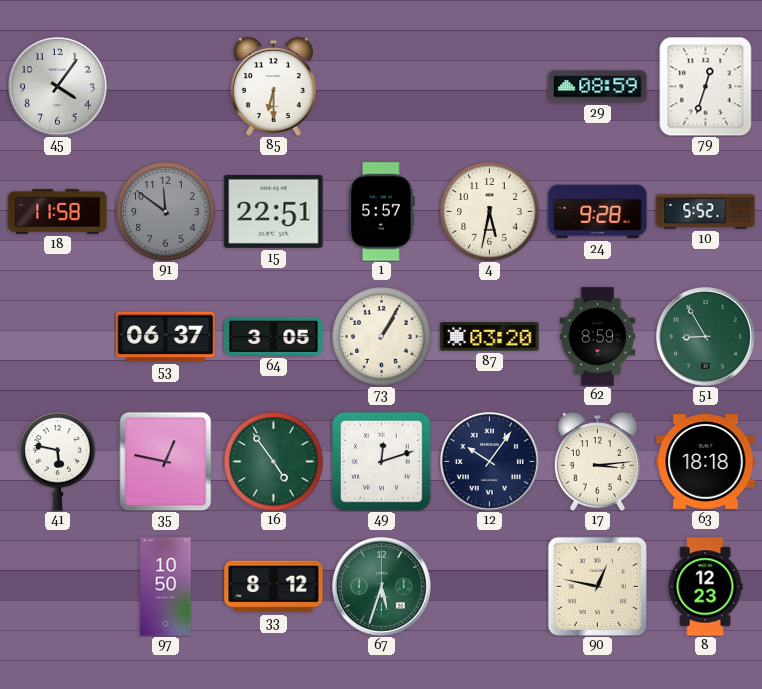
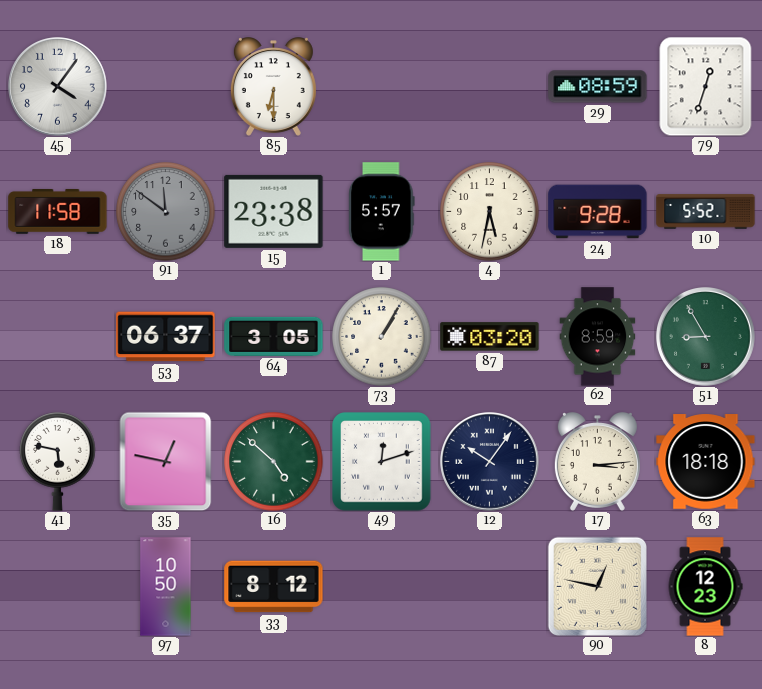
15: 22:51 -> 23:38
16: 4:54 -> 4:52
67: 5:33 -> none
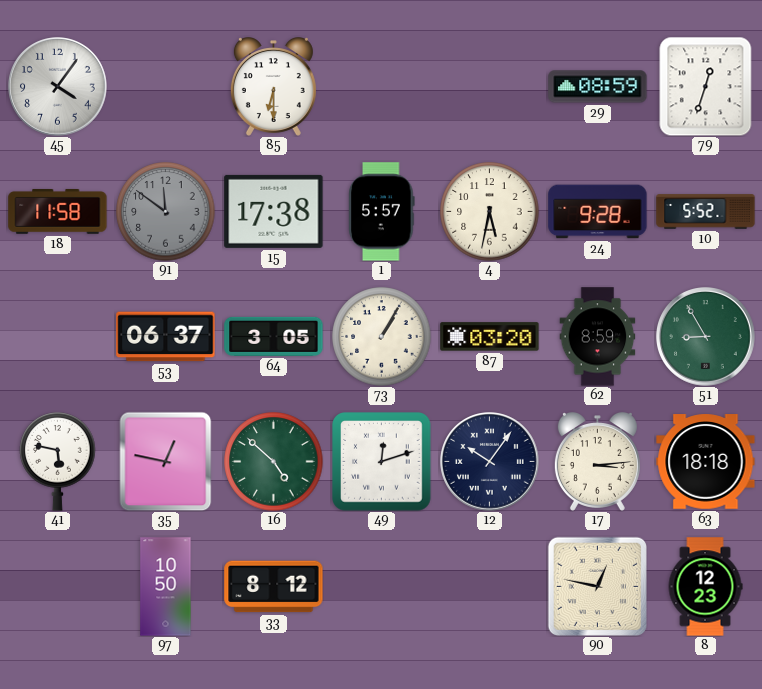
15: 23:38 -> 17:38
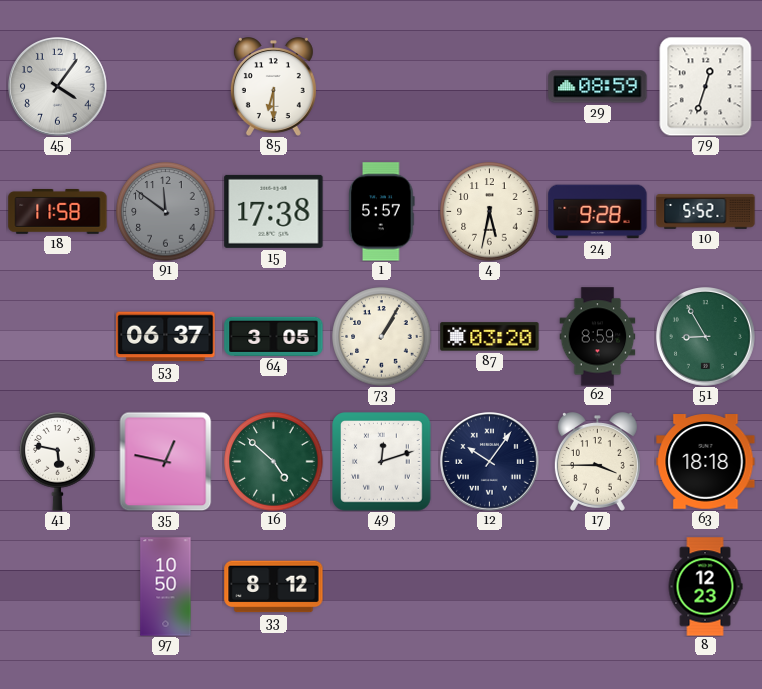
17: 3:14 -> 3:45
90: 12:47 -> none
